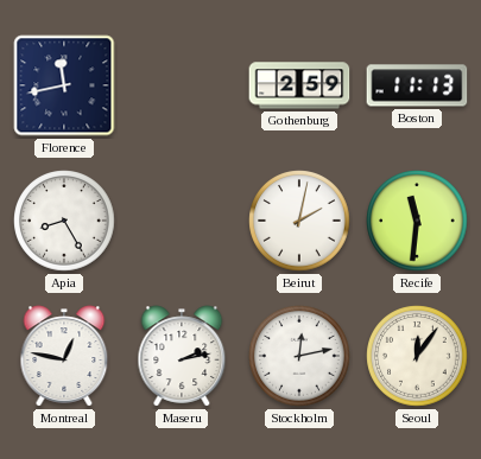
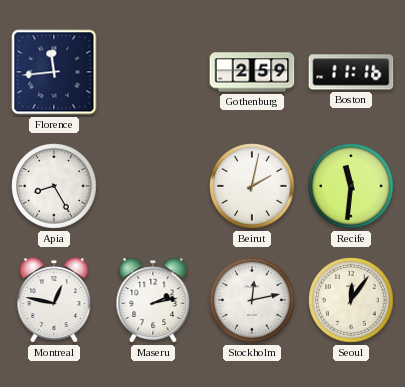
Florence: 11:43 -> 11:44
Boston: 11:13 -> 11:16
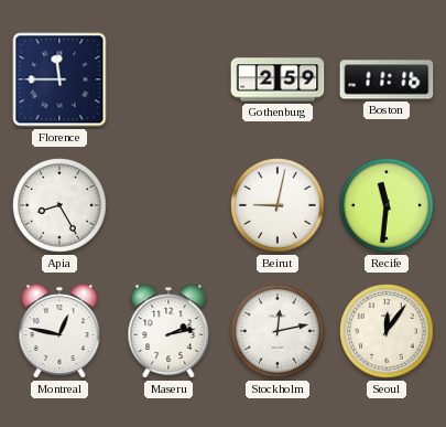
Florence: 11:44 -> 11:45
Beirut: 2:02 -> 9:02
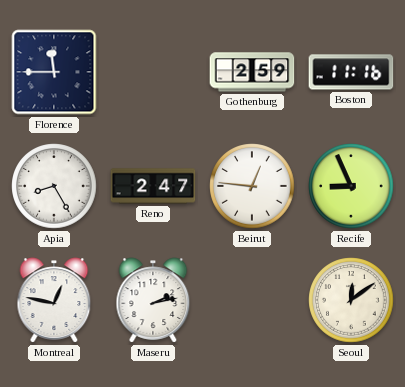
Reno: none -> 2:47
Beirut: 9:02 -> 12:46
Recife: 11:31 -> 8:56
Stockholm: 12:13 -> none
Seoul: 12:06 -> 12:09
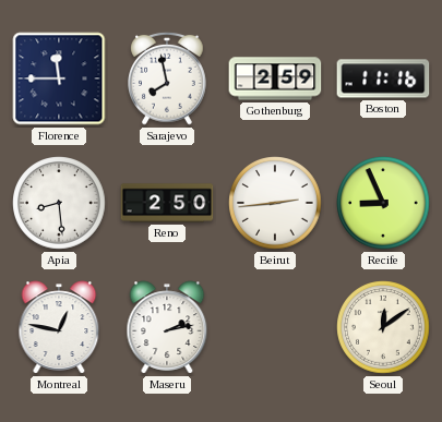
Sarajevo: none -> 7:58
Apia: 8:25 -> 8:29
Reno: 2:47 -> 2:50
Beirut: 12:46 -> 2:44
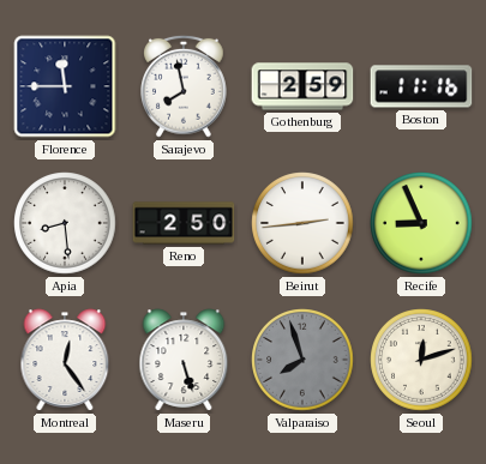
Montreal: 12:47 -> 12:24
Maseru: 2:13 -> 5:27
Valparaiso: none -> 7:57
Seoul: 12:09 -> 12:12
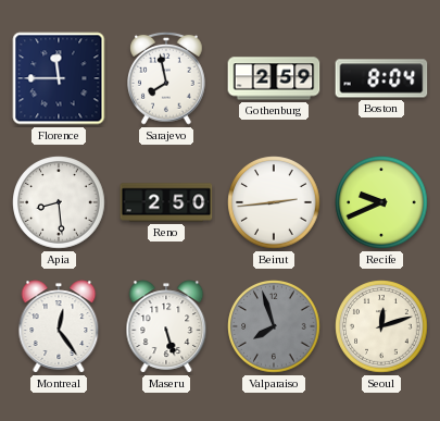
Boston: 11:16 -> 8:04
Recife: 8:56 -> 9:41
